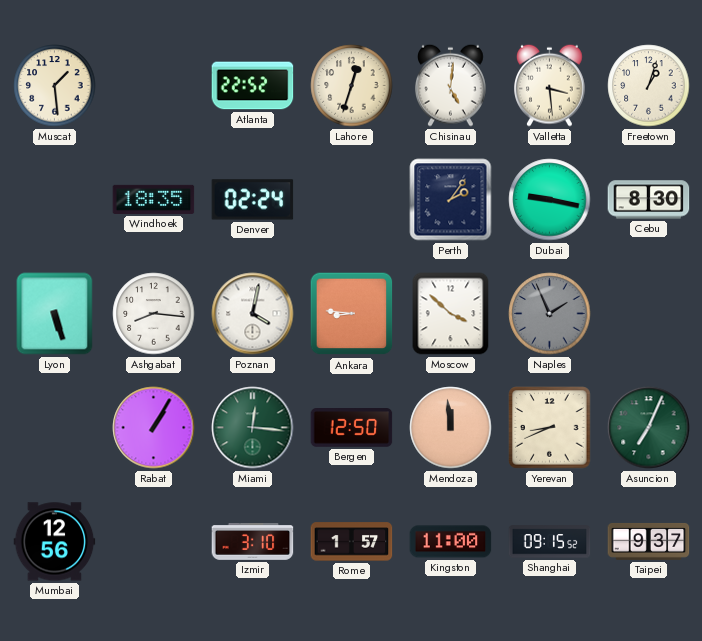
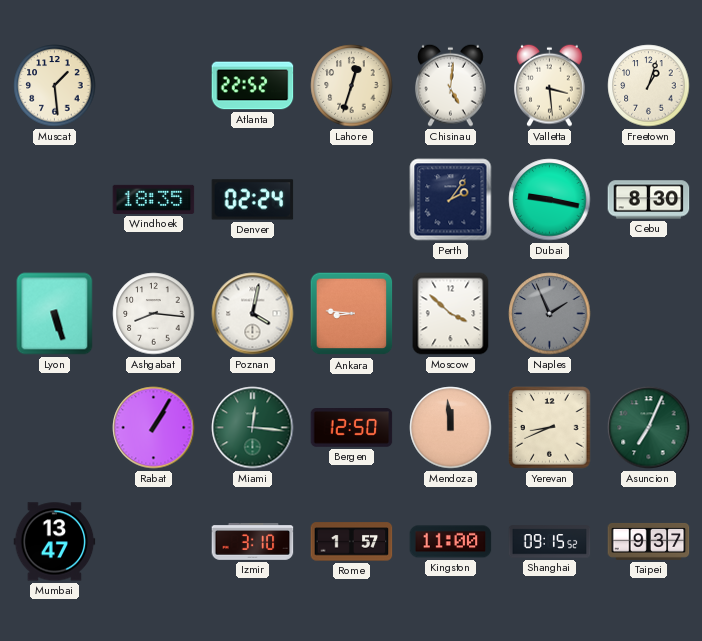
Mumbai: 12:56 -> 13:47
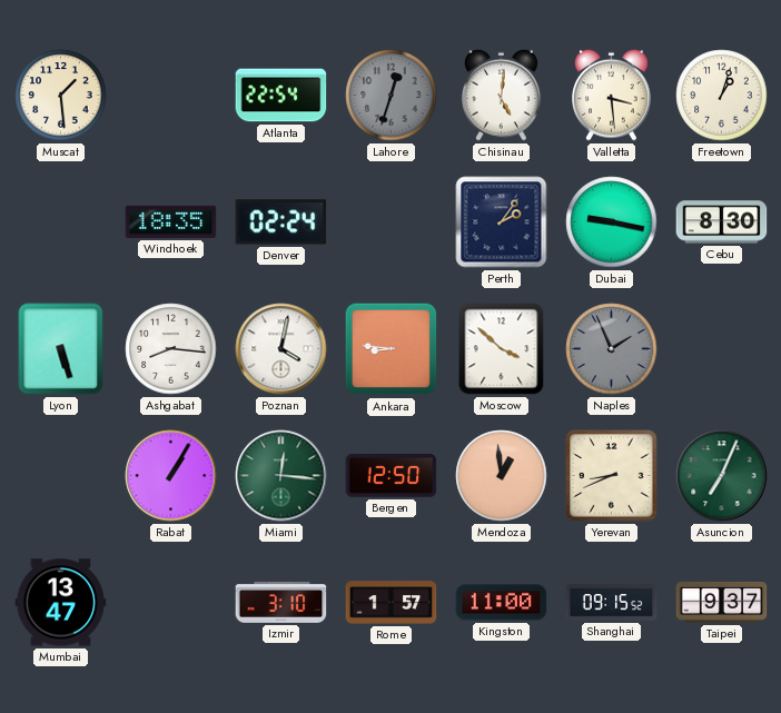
Atlanta: 22:52 -> 22:54
Lahore dial: cream -> grey
Mendoza: 11:59 -> 12:59
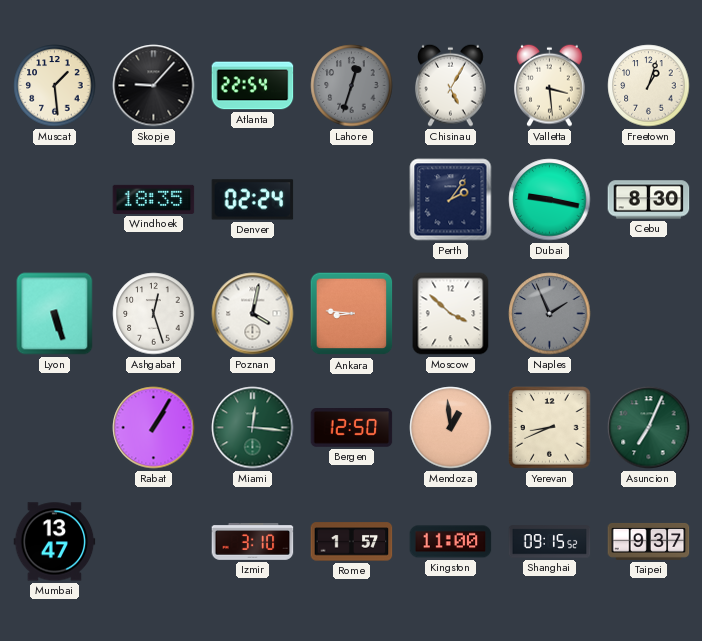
Skopje: none -> 9:07
Chisinau: 5:01 -> 5:05
Ashgabat: 8:16 -> 12:27
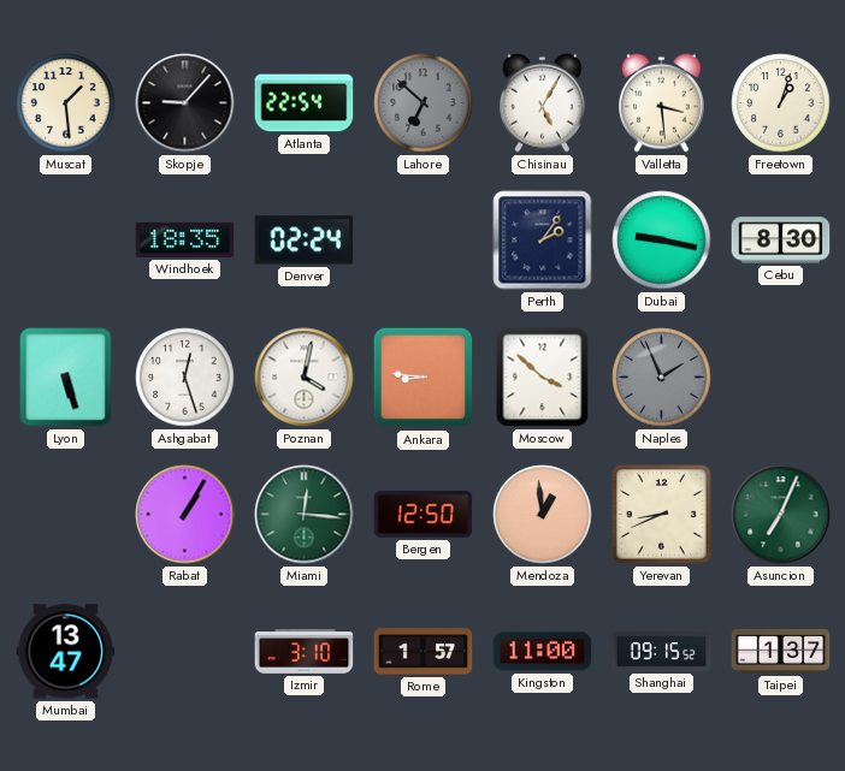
Lahore: 12:33 -> 6:52
Taipei: 9:37 -> 1:37
